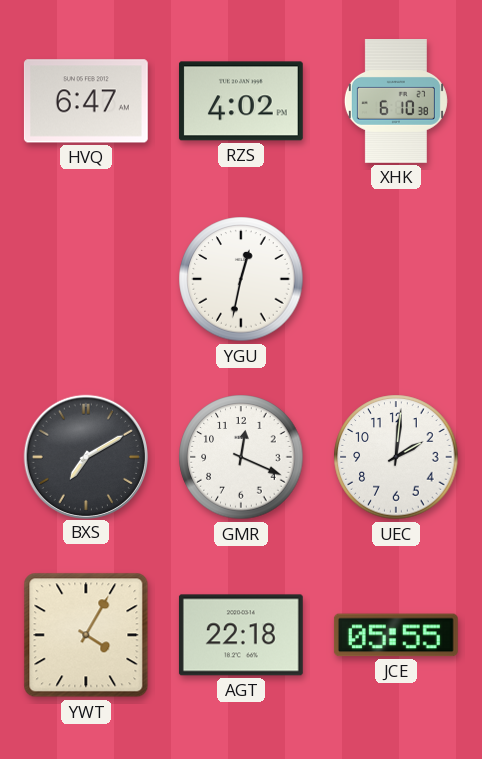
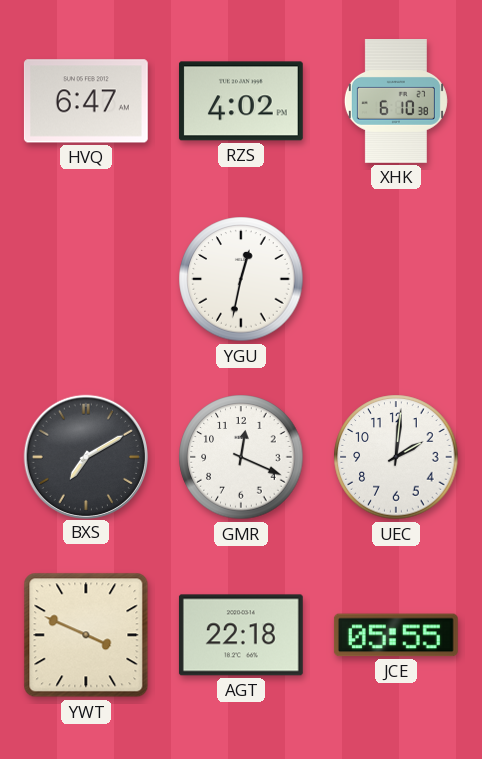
YWT: 4:05 -> 3:49
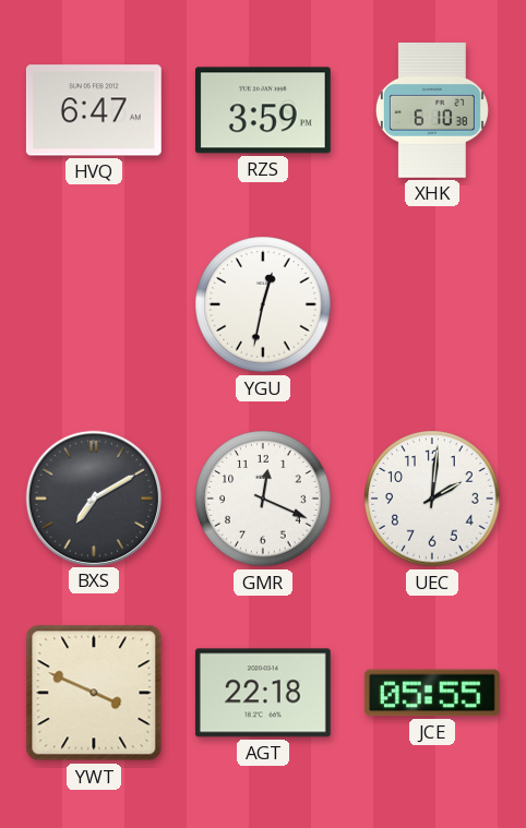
RZS: 4:02 -> 3:59
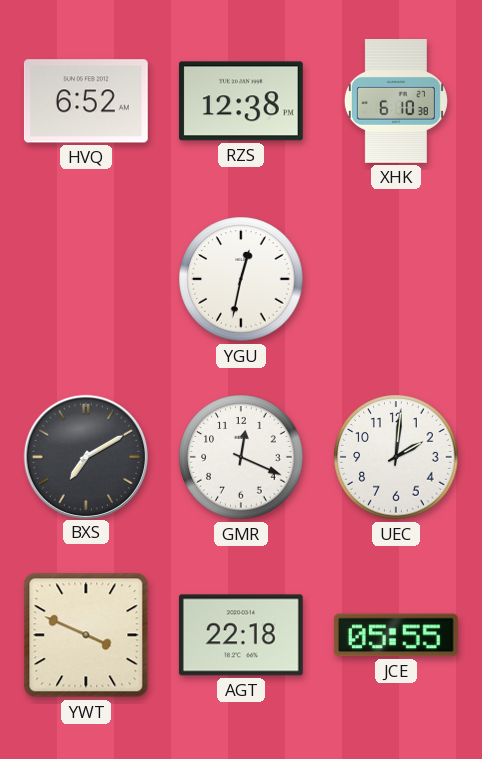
HVQ: 6:47 -> 6:52
RZS: 3:59 -> 12:38
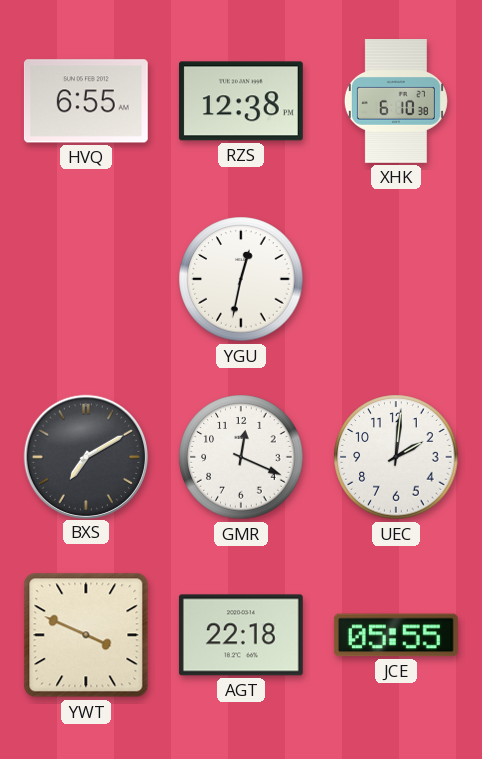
HVQ: 6:52 -> 6:55
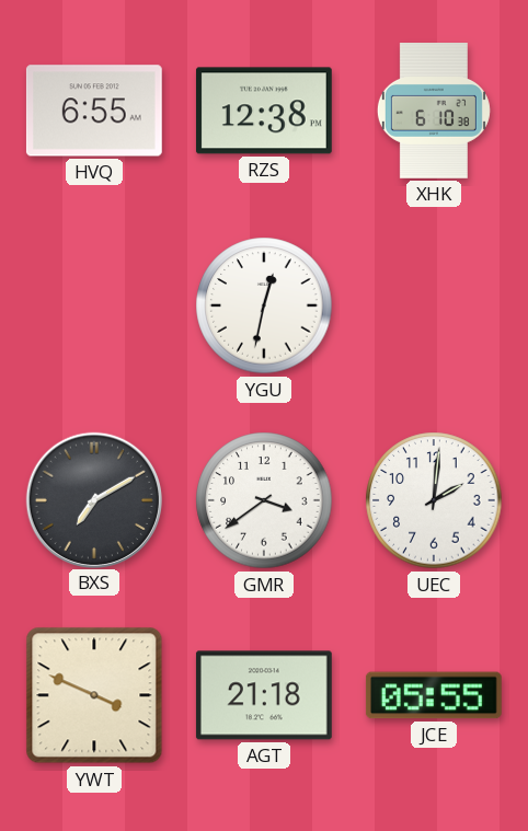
GMR: 12:19 -> 3:39
AGT: 22:18 -> 21:18
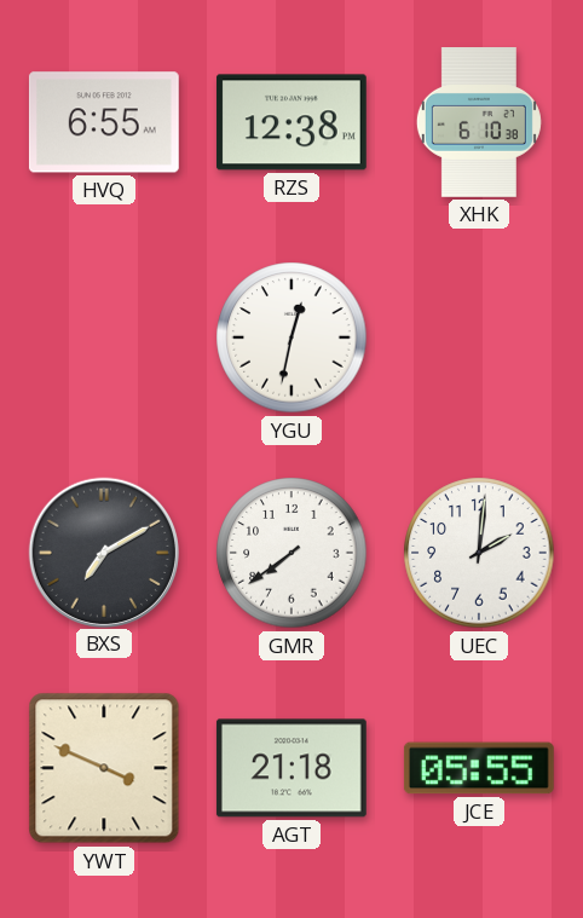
GMR: 3:39 -> 7:39
